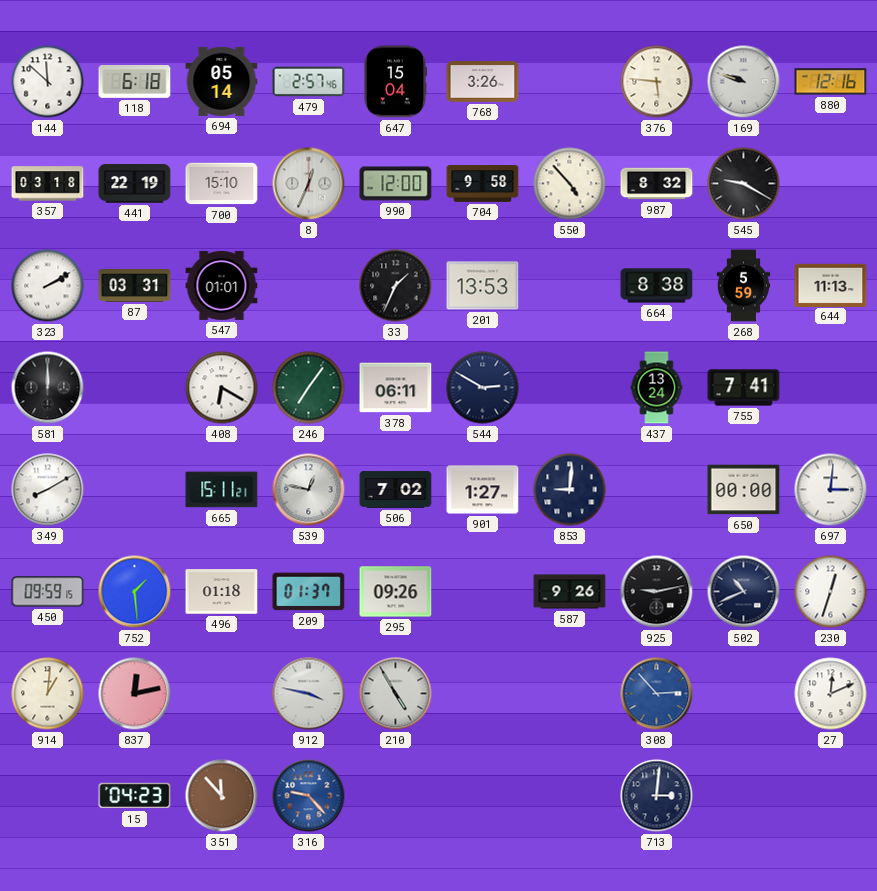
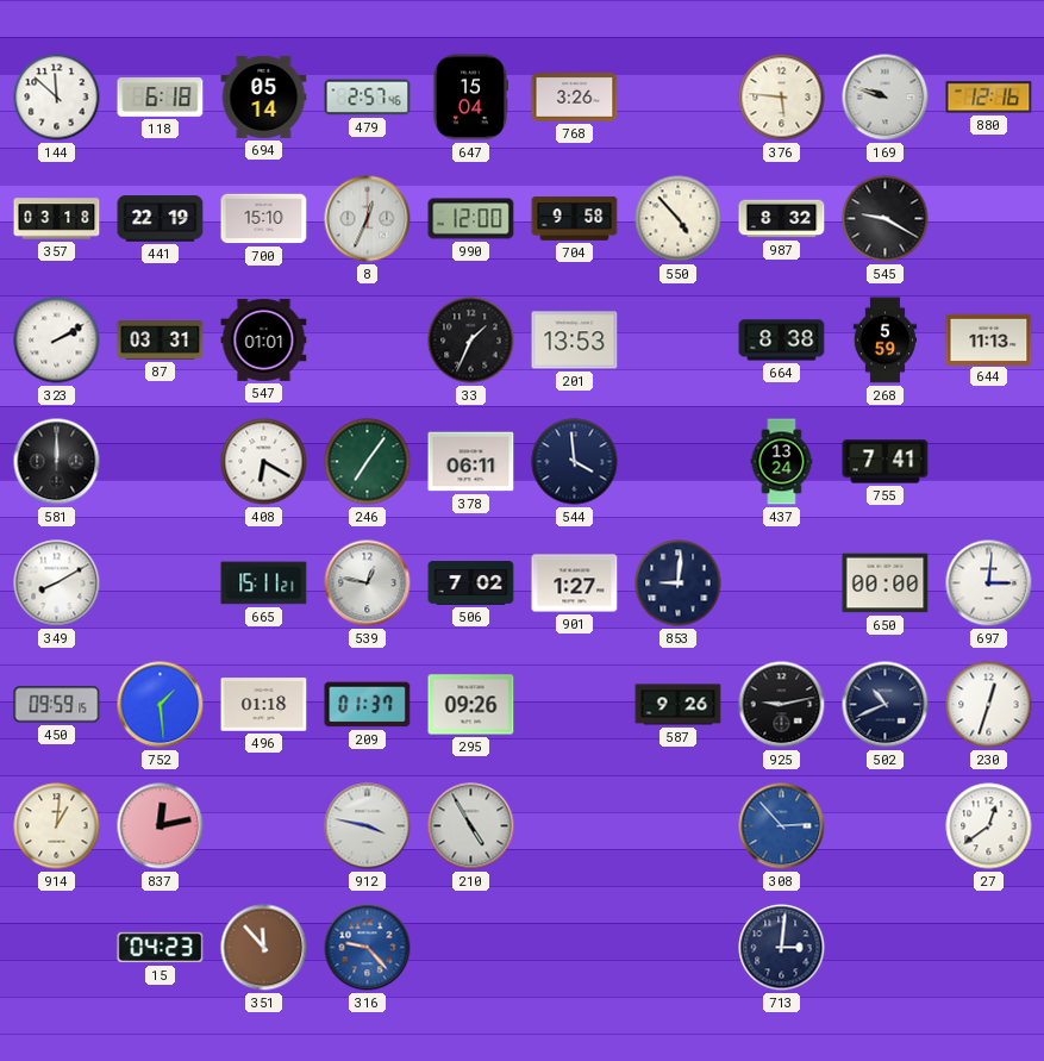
544: 2:50 -> 3:59
27: 12:11 -> 12:39
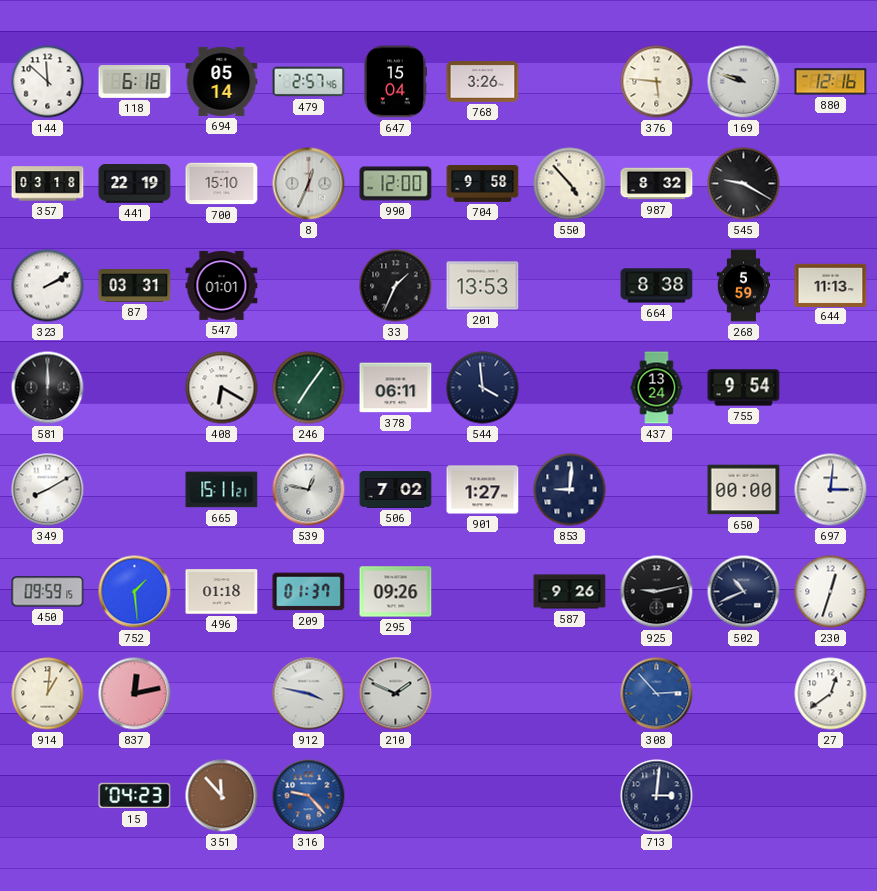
755: 7:41 -> 9:54
210: 4:55 -> 1:49
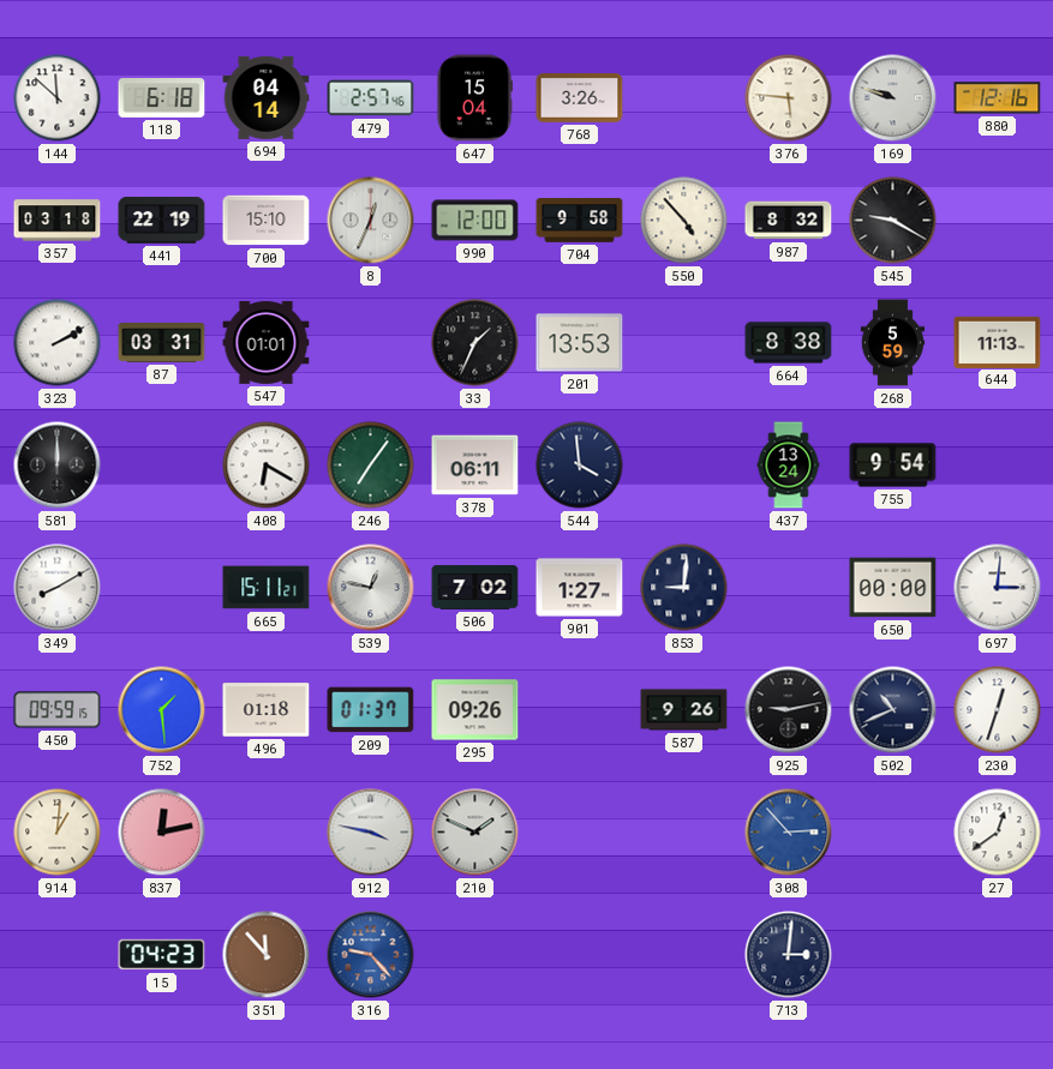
694: 05:14 -> 04:14
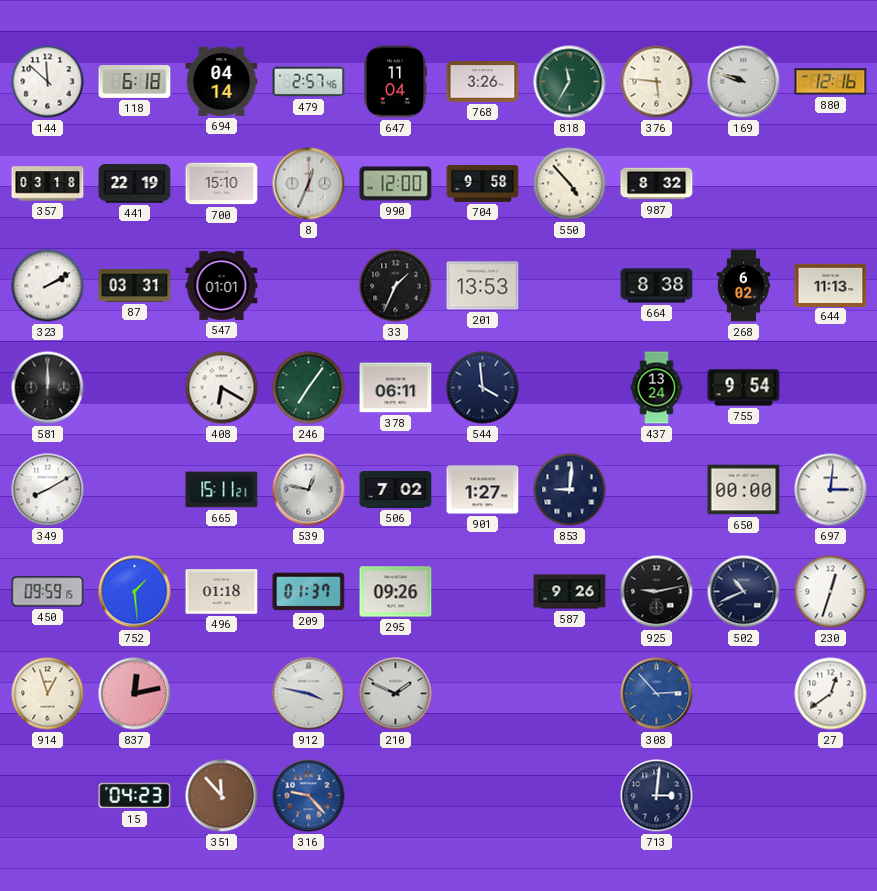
647: 15:04 -> 11:04
818: none -> 11:35
545: 9:20 -> none
268: 5:59 -> 6:02
914: 1:01 -> 12:57
